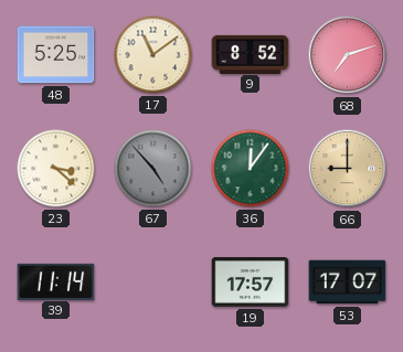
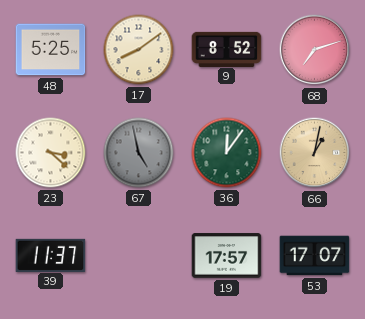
17: 11:09 -> 8:09
67: 4:53 -> 4:58
66: 9:00 -> 1:02
39: 11:14 -> 11:37
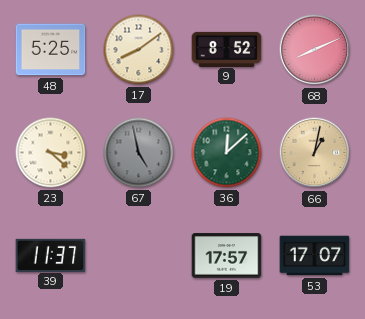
68: 7:12 -> 8:11
36: 12:06 -> 12:08
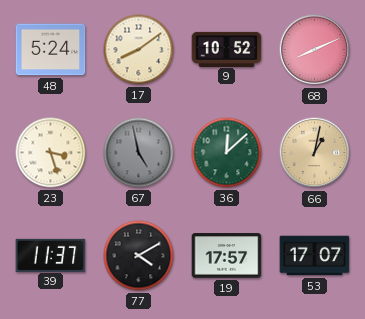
48: 5:25 -> 5:24
9: 8:52 -> 10:52
23: 3:22 -> 3:27
77: none -> 4:10
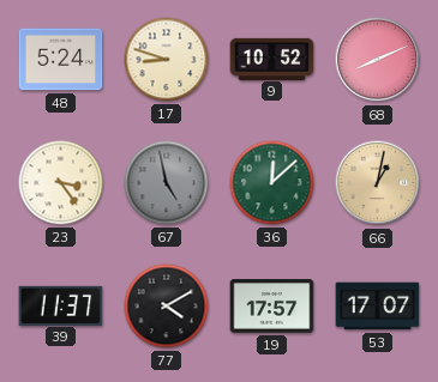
17: 8:09 -> 8:48
23: 3:27 -> 3:24
